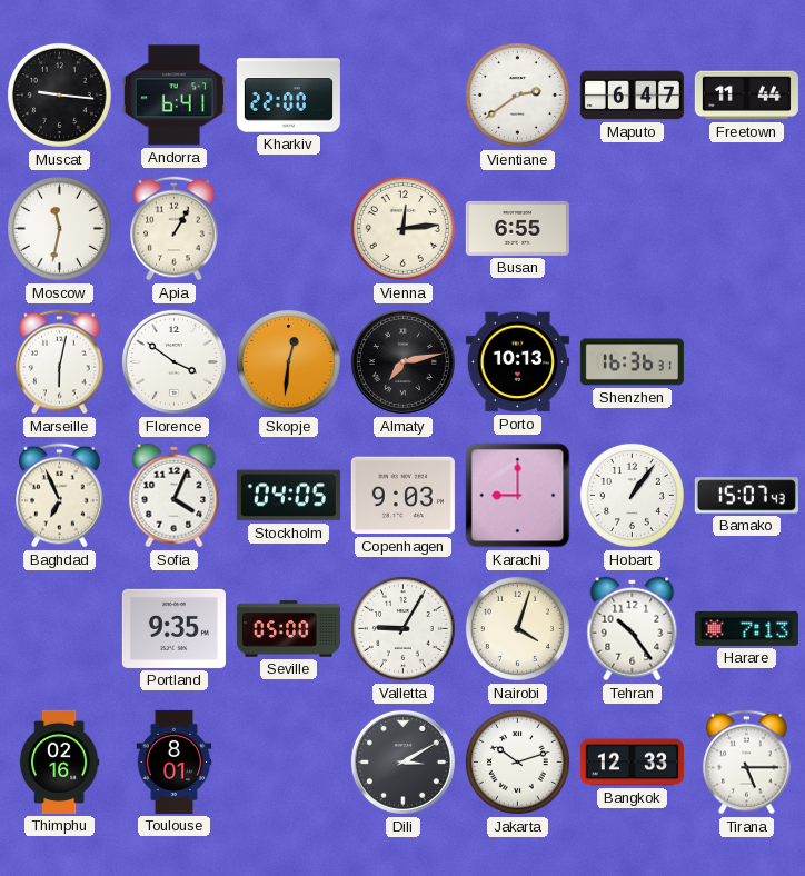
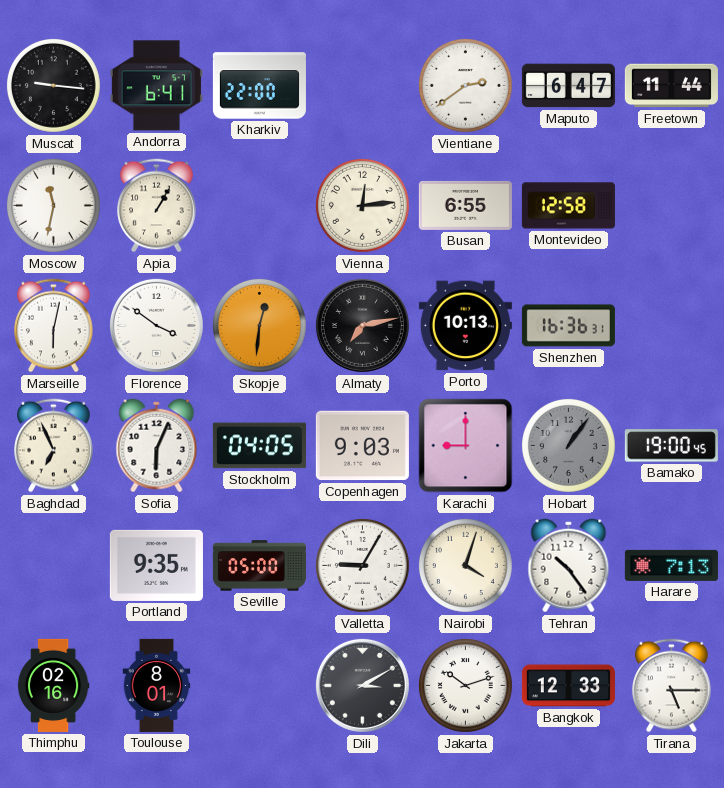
Montevideo: none -> 12:58
Sofia: 4:04 -> 6:04
Hobart dial: white -> grey
Bamako: 15:07 -> 19:00
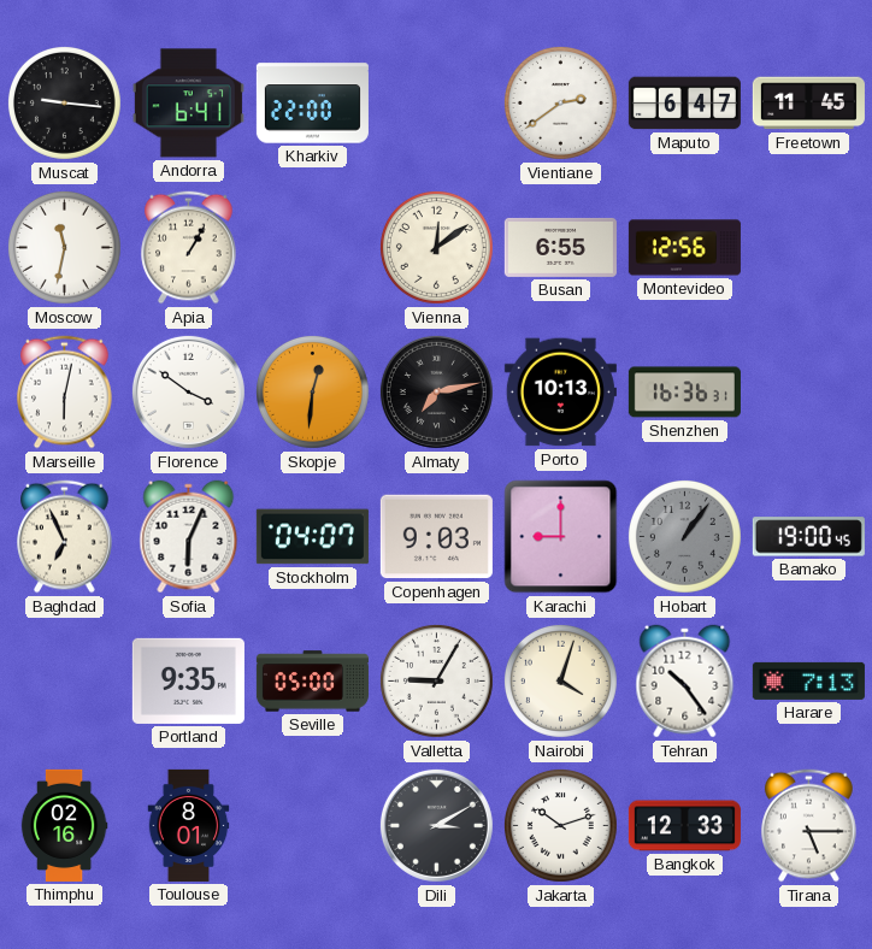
Freetown: 11:44 -> 11:45
Vienna: 12:14 -> 12:09
Montevideo: 12:58 -> 12:56
Stockholm: 04:05 -> 04:07
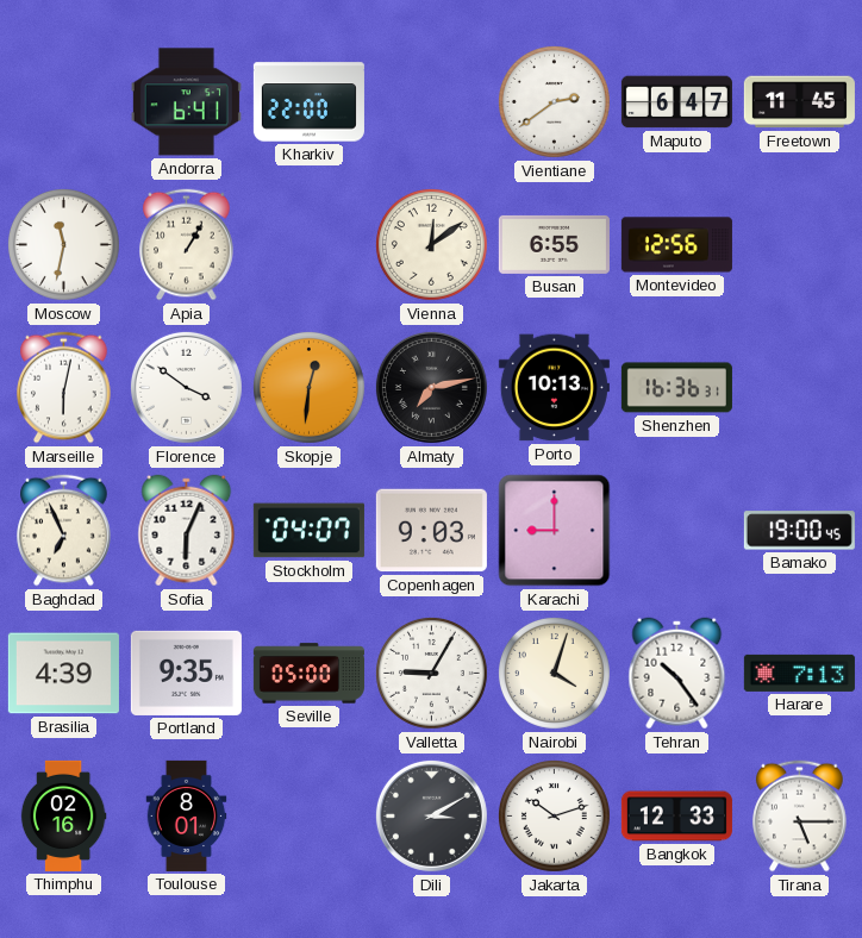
Muscat: 9:16 -> none
Hobart: 1:06 -> none
Brasilia: none -> 4:39
